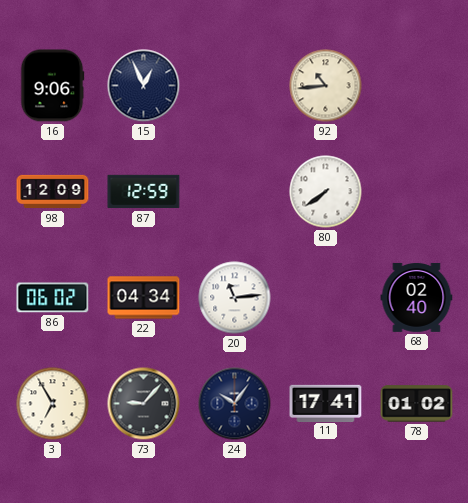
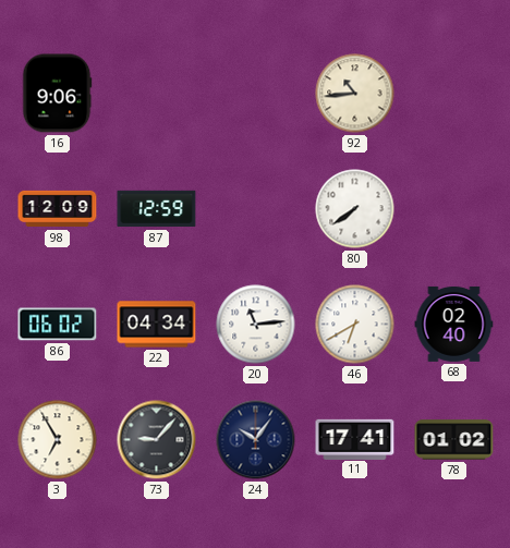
15: 12:56 -> none
46: none -> 6:40
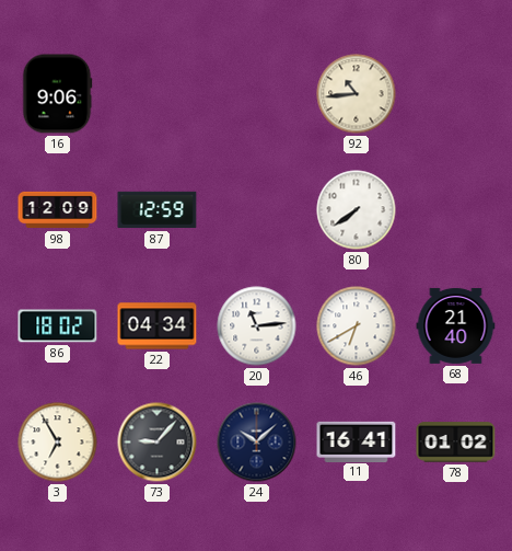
86: 06:02 -> 18:02
68: 02:40 -> 21:40
24: 10:06 -> 10:08
11: 17:41 -> 16:41
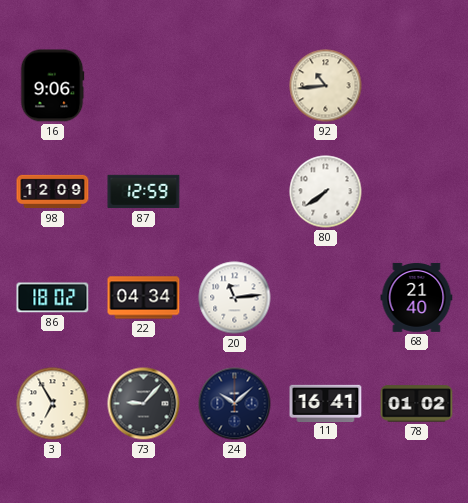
46: 6:40 -> none
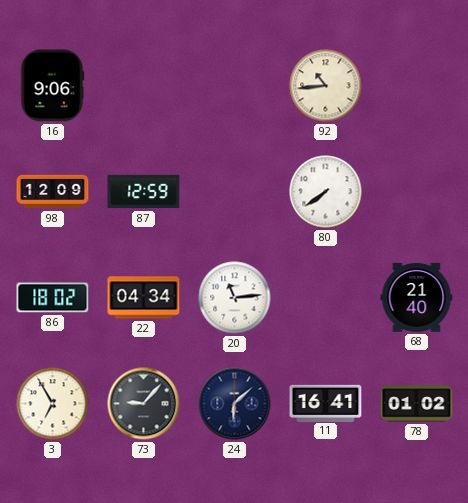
24: 10:08 -> 6:08
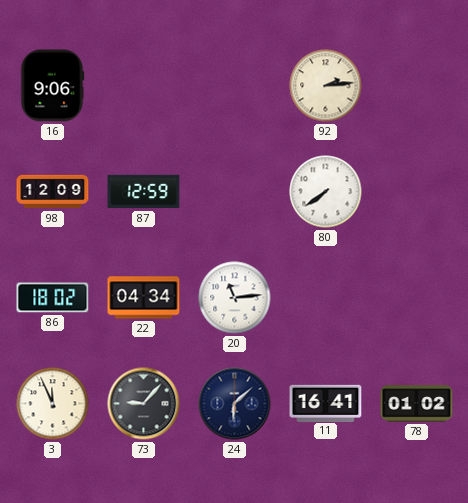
92: 10:44 -> 2:14
68: 21:40 -> none
3: 6:55 -> 11:56
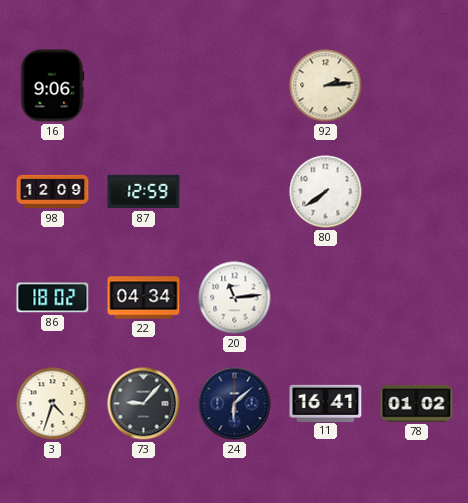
3: 11:56 -> 4:33
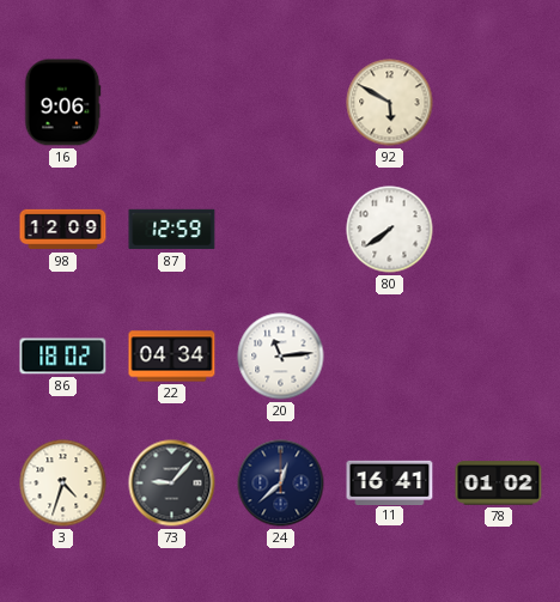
92: 2:14 -> 5:50
24: 6:08 -> 12:38
